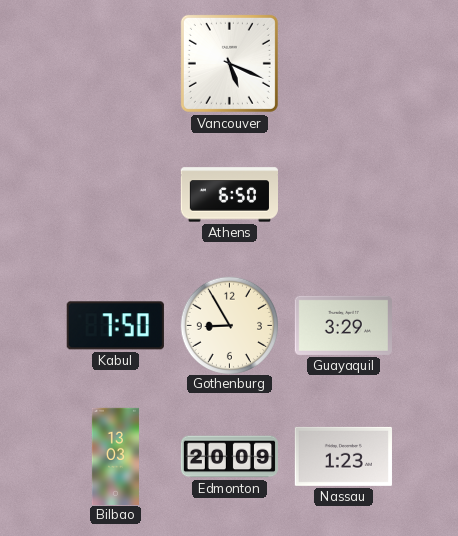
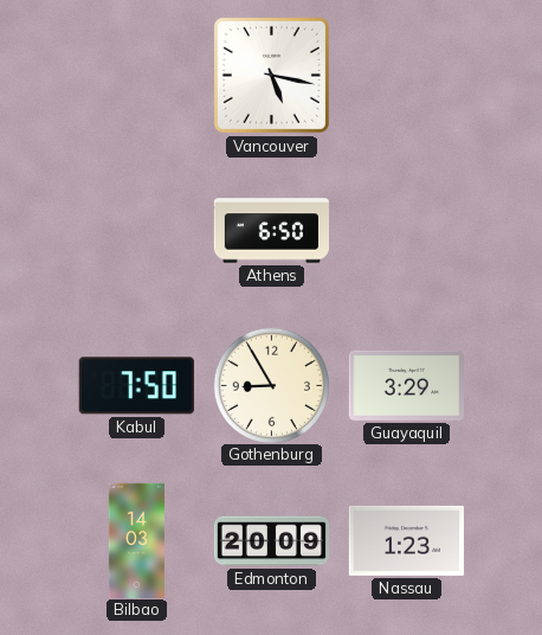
Vancouver: 5:19 -> 5:17
Bilbao: 13:03 -> 14:03
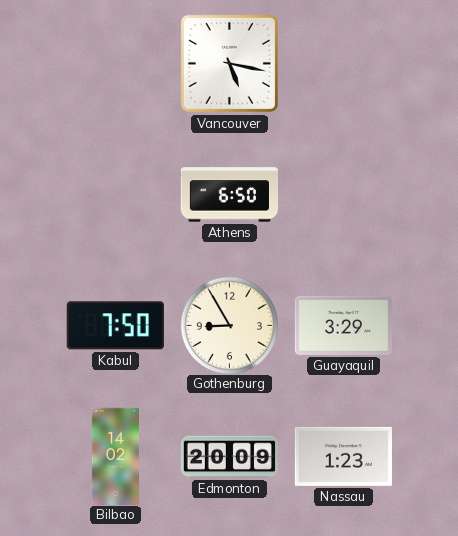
Bilbao: 14:03 -> 14:02
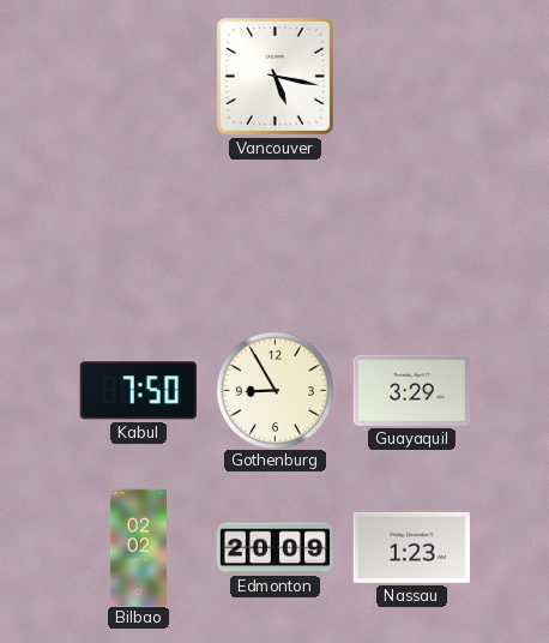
Athens: 6:50 -> none
Bilbao: 14:02 -> 02:02
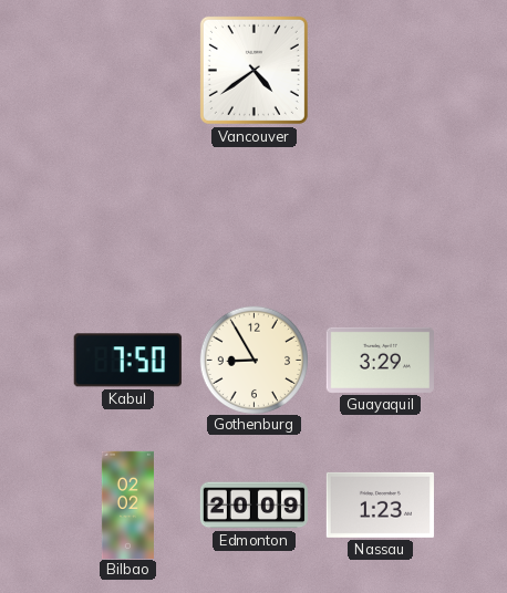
Vancouver: 5:17 -> 4:39
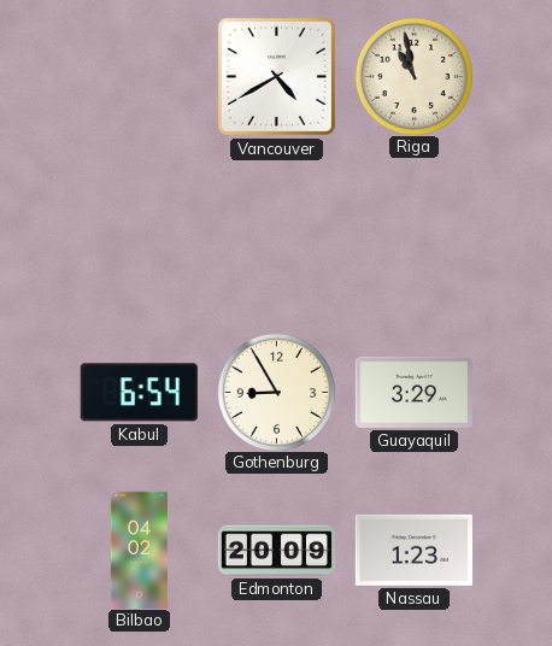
Vancouver: 4:39 -> 4:40
Riga: none -> 10:58
Kabul: 7:50 -> 6:54
Bilbao: 02:02 -> 04:02
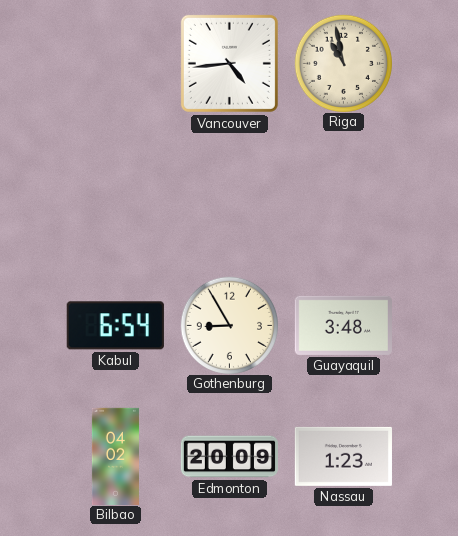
Vancouver: 4:40 -> 4:44
Guayaquil: 3:29 -> 3:48
